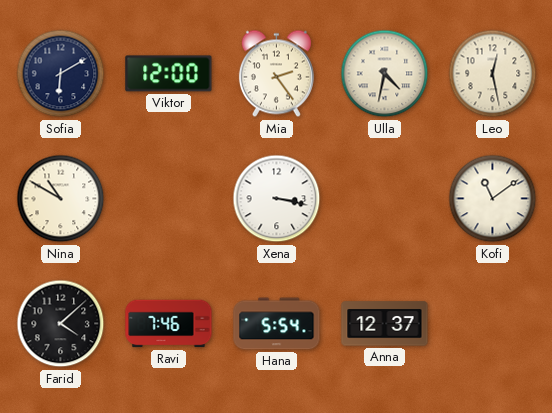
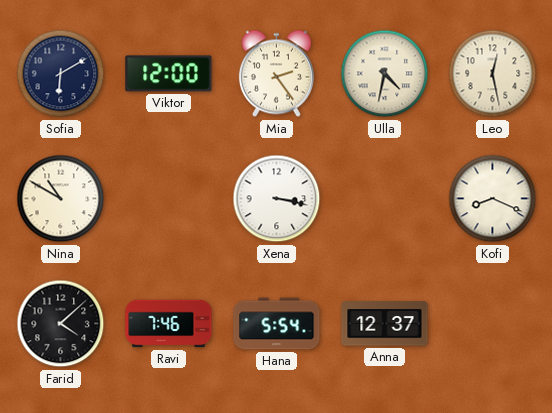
Kofi: 11:09 -> 8:19
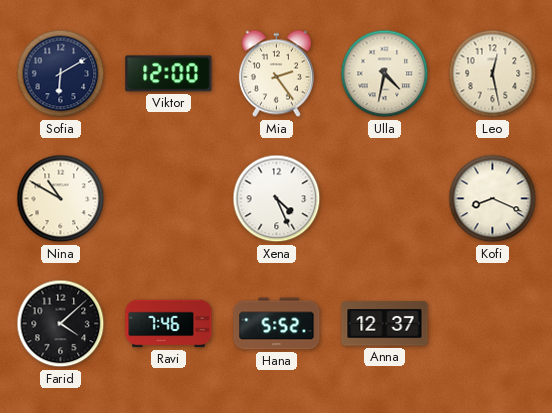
Xena: 3:17 -> 4:26
Hana: 5:54 -> 5:52
